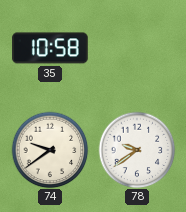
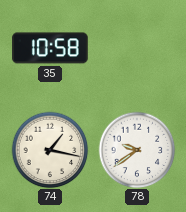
74: 9:39 -> 1:17
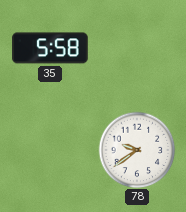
35: 10:58 -> 5:58
74: 1:17 -> none
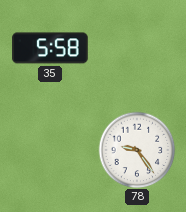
78: 9:39 -> 9:24
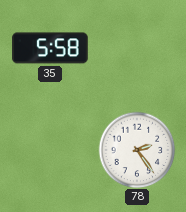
78: 9:24 -> 2:24
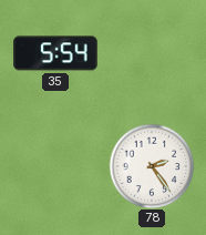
35: 5:58 -> 5:54
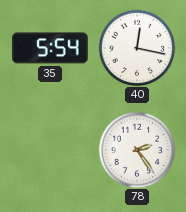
40: none -> 12:17
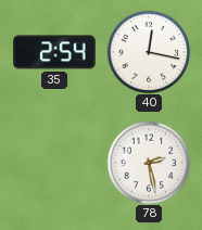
35: 5:54 -> 2:54
78: 2:24 -> 2:28
